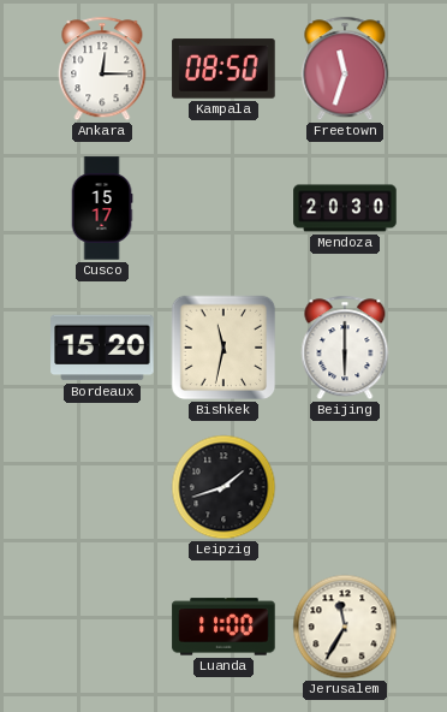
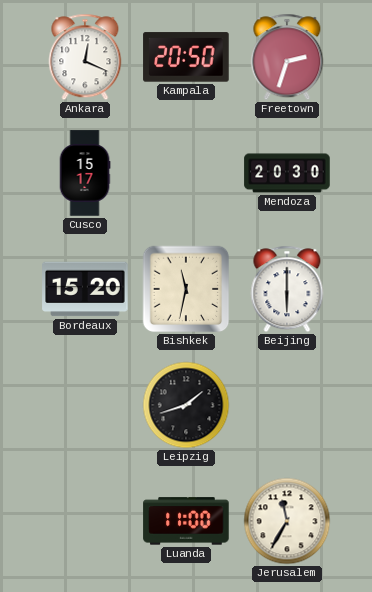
Ankara: 12:15 -> 12:19
Kampala: 08:50 -> 20:50
Freetown: 11:33 -> 2:33
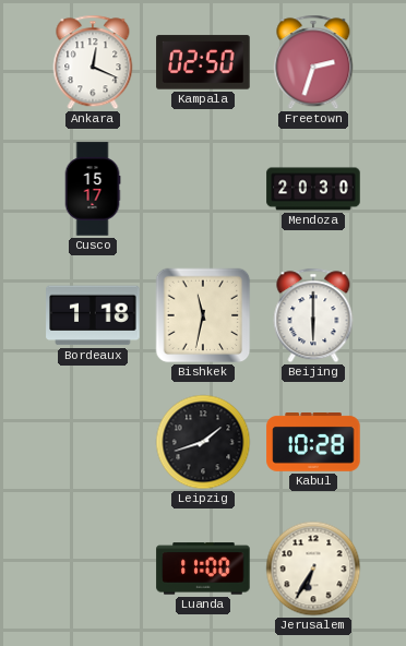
Kampala: 20:50 -> 02:50
Bordeaux: 15:20 -> 1:18
Kabul: none -> 10:28
Jerusalem: 11:35 -> 6:35
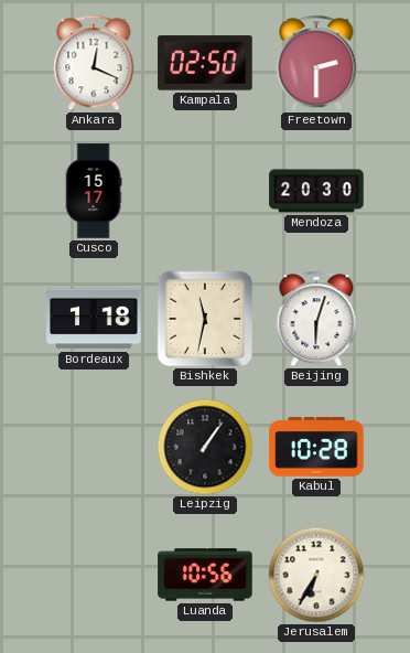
Freetown: 2:33 -> 2:30
Beijing: 6:00 -> 6:03
Leipzig: 1:42 -> 1:06
Luanda: 11:00 -> 10:56
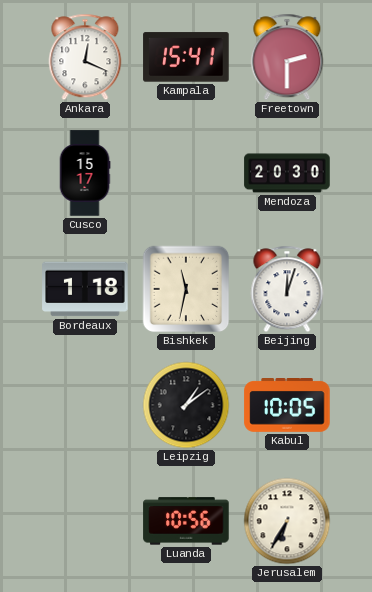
Kampala: 02:50 -> 15:41
Beijing: 6:03 -> 12:03
Leipzig: 1:06 -> 1:09
Kabul: 10:28 -> 10:05
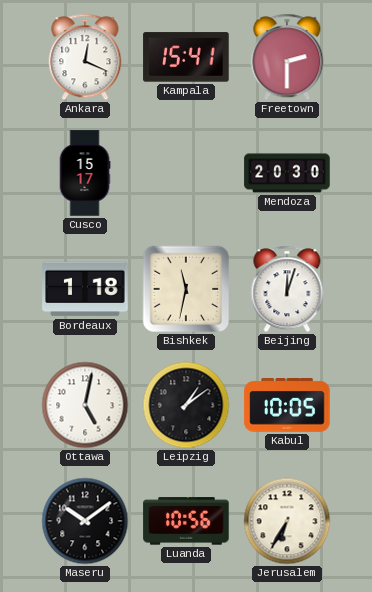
Ottawa: none -> 5:02
Maseru: none -> 10:09
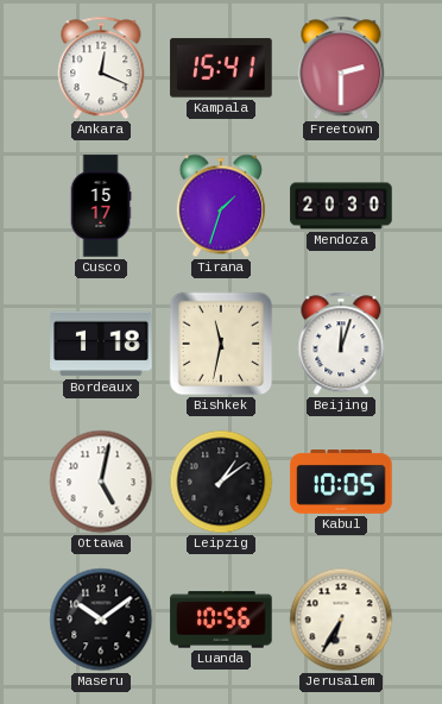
Tirana: none -> 1:33
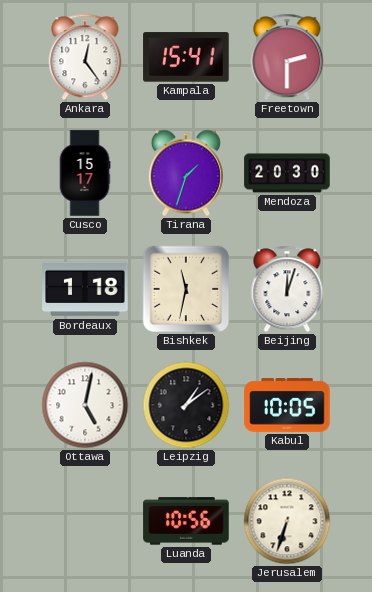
Ankara: 12:19 -> 12:24
Maseru: 10:09 -> none
Jerusalem: 6:35 -> 6:33
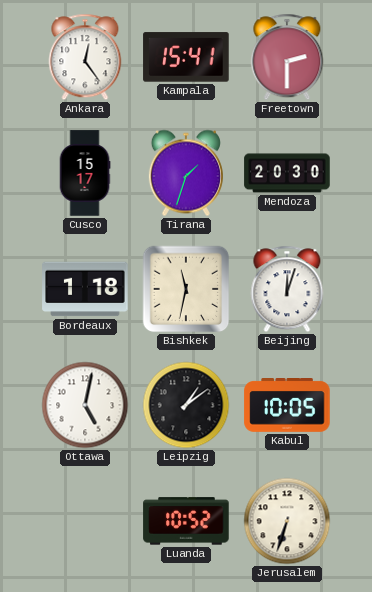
Luanda: 10:56 -> 10:52
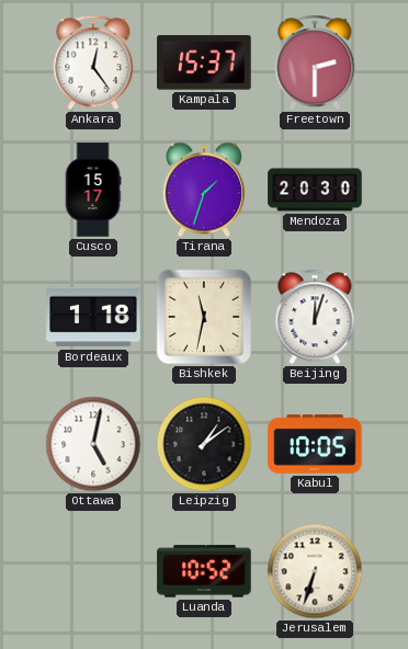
Kampala: 15:41 -> 15:37
